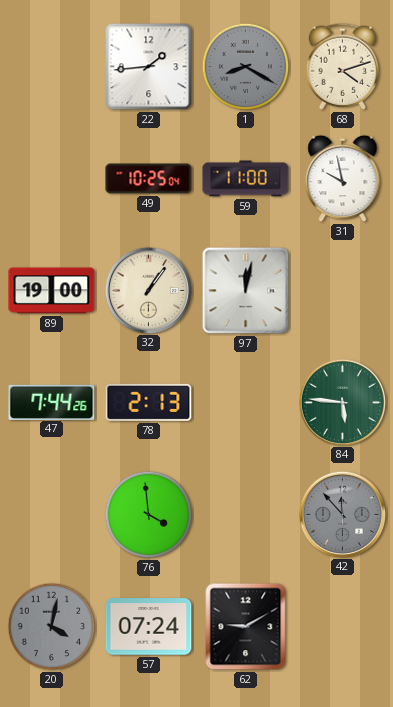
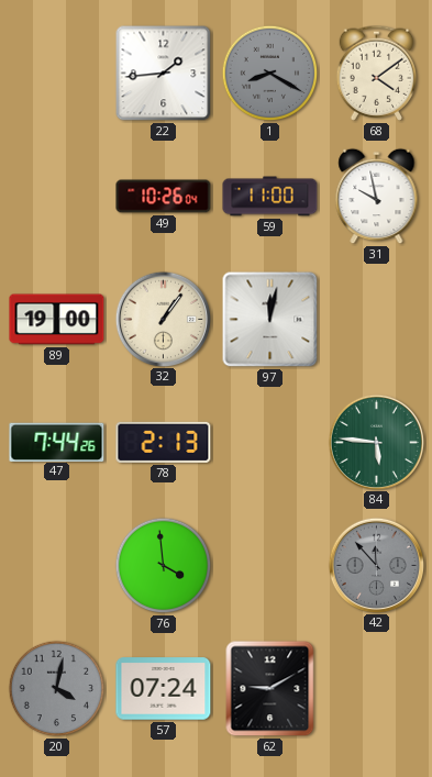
68: 4:12 -> 4:09
49: 10:25 -> 10:26
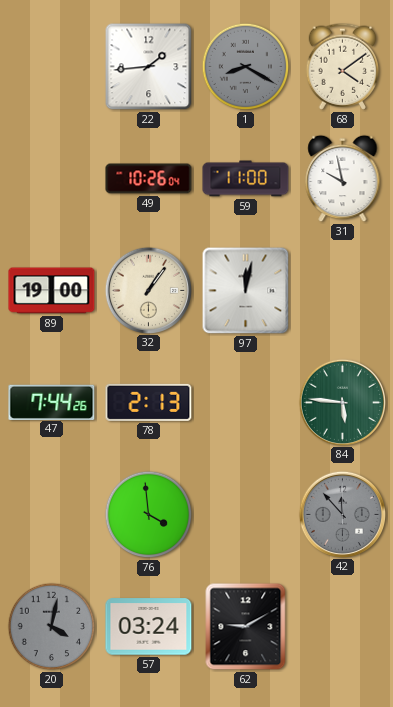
57: 07:24 -> 03:24
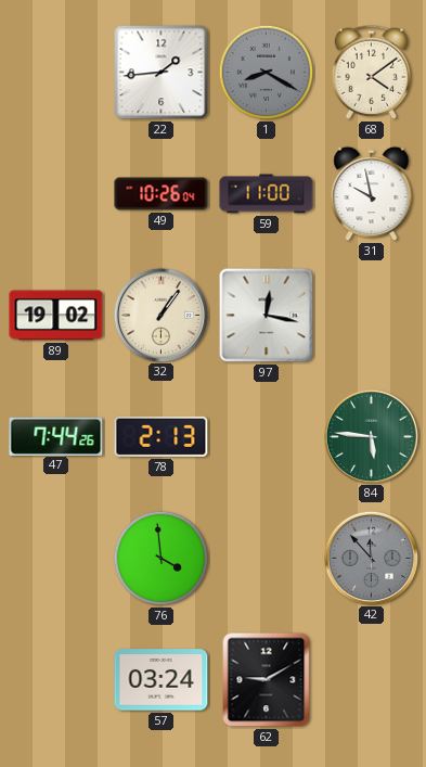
89: 19:00 -> 19:02
97: 12:02 -> 12:17
20: 4:02 -> none
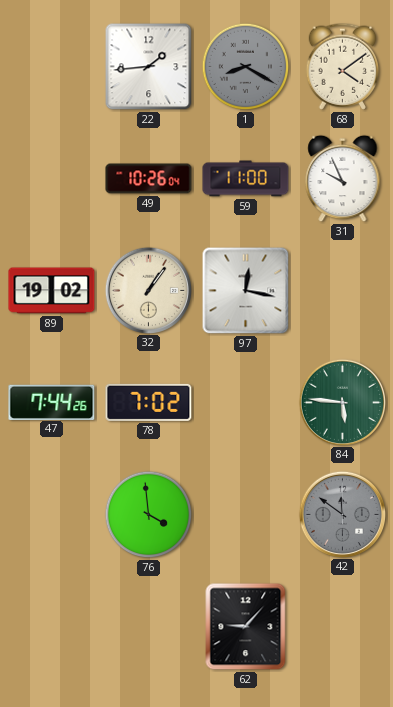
31: 9:58 -> 9:56
78: 2:13 -> 7:02
42: 11:53 -> 11:51
57: 03:24 -> none
62: 9:10 -> 9:07
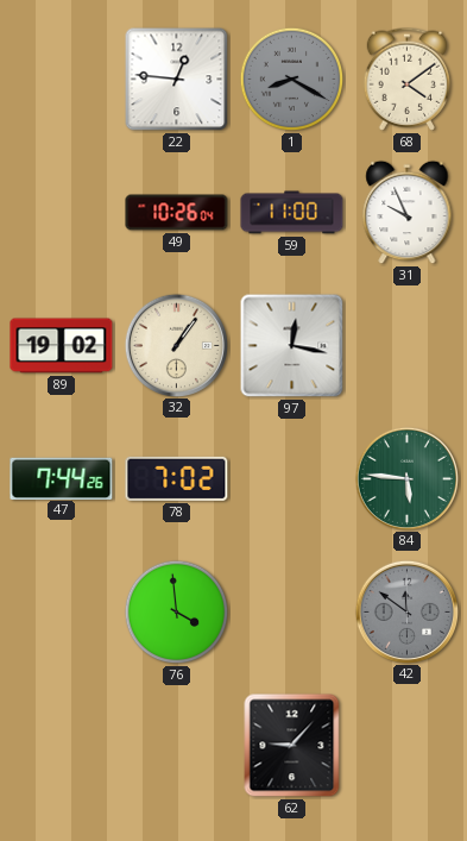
22: 1:44 -> 12:46
